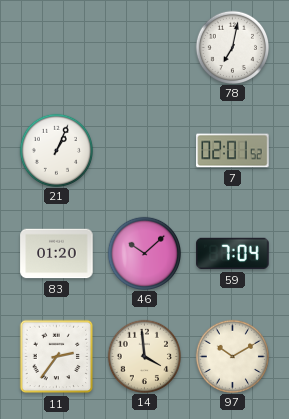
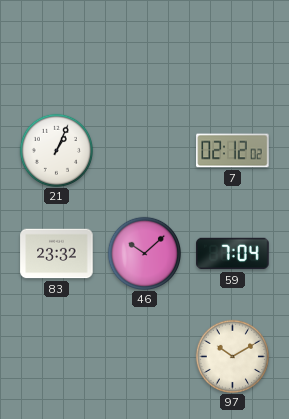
78: 7:02 -> none
7: 02:01 -> 02:12
83: 01:20 -> 23:32
11: 2:36 -> none
14: 3:59 -> none
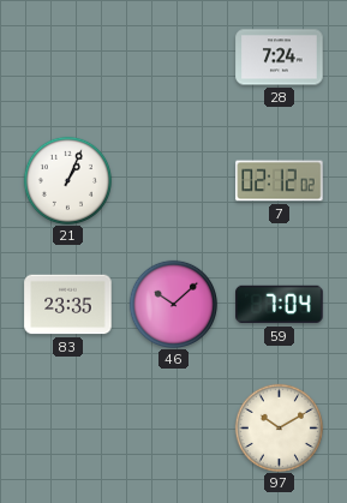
28: none -> 7:24
83: 23:32 -> 23:35
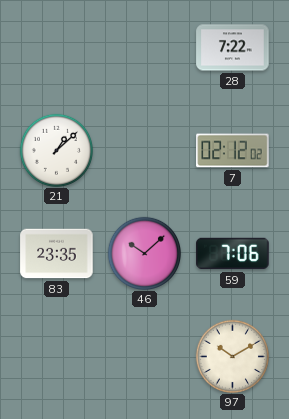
28: 7:24 -> 7:22
21: 1:04 -> 1:08
59: 7:04 -> 7:06
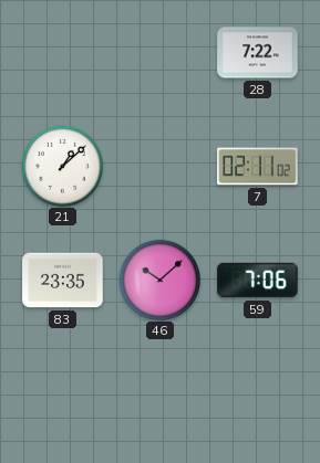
7: 02:12 -> 02:11
97: 10:10 -> none
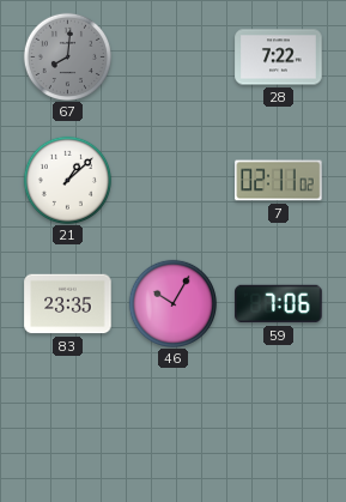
67: none -> 8:01
46: 10:08 -> 10:05
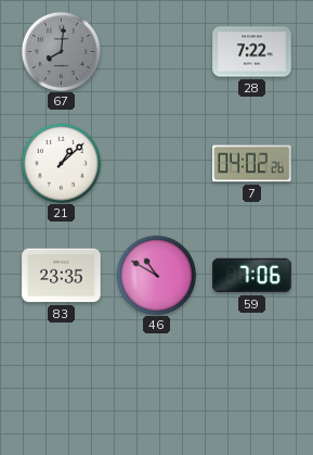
7: 02:11 -> 04:02
46: 10:05 -> 10:50
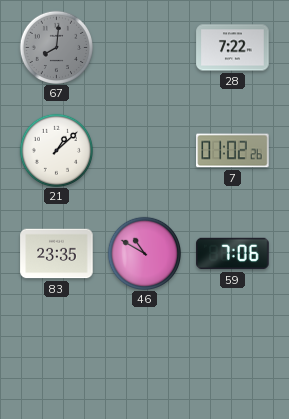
7: 04:02 -> 01:02
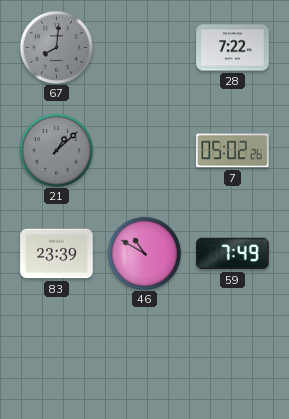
21 dial: white -> grey
7: 01:02 -> 05:02
83: 23:35 -> 23:39
59: 7:06 -> 7:49
